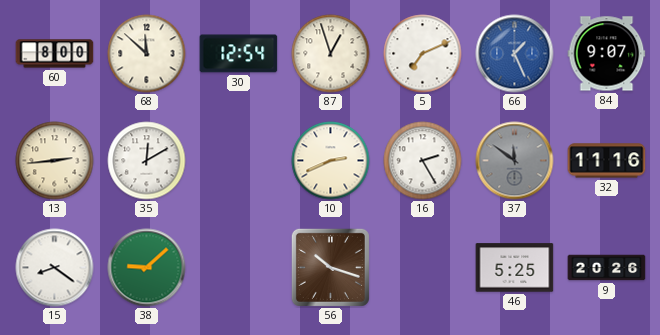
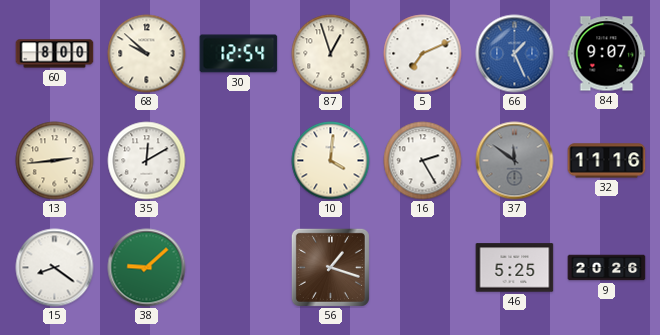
68: 11:52 -> 9:52
10: 2:41 -> 4:01
56: 10:18 -> 1:18
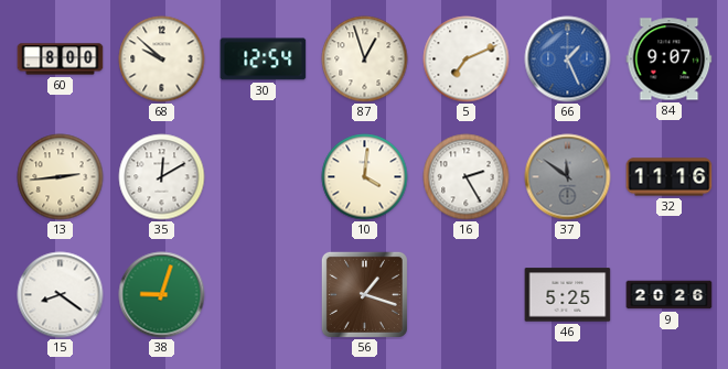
38: 9:08 -> 9:03
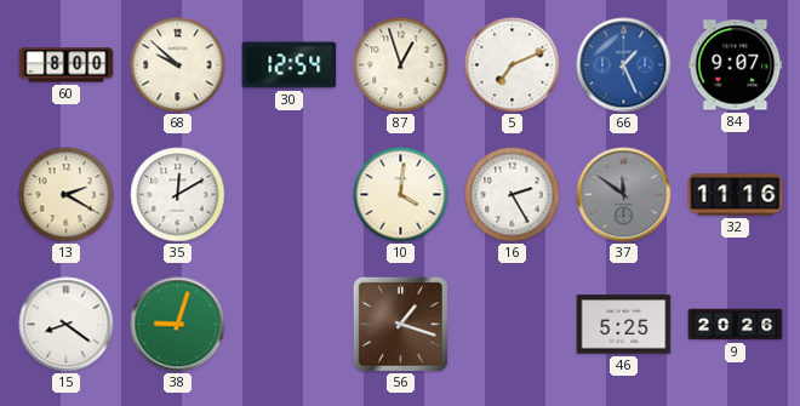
13: 2:44 -> 2:20
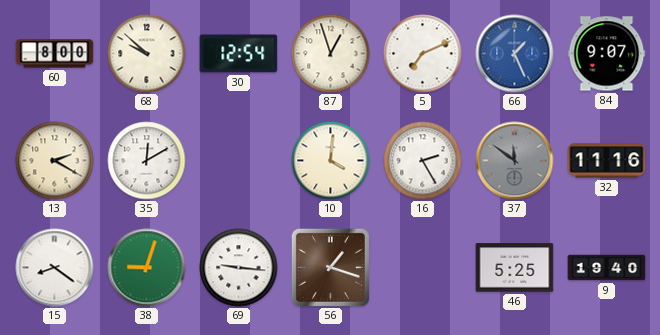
69: none -> 9:16
9: 20:26 -> 19:40
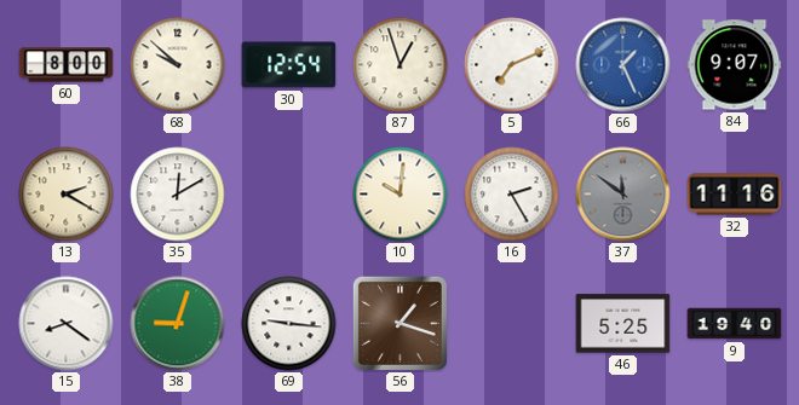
10: 4:01 -> 10:01
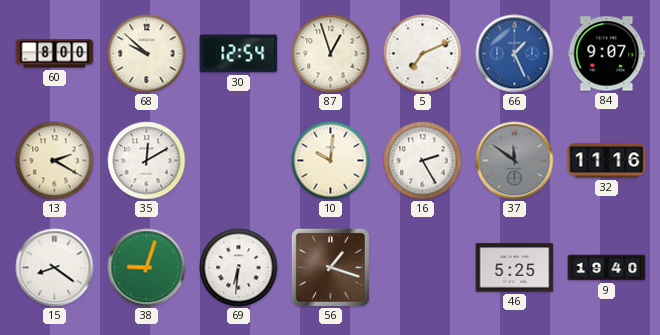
69: 9:16 -> 6:31
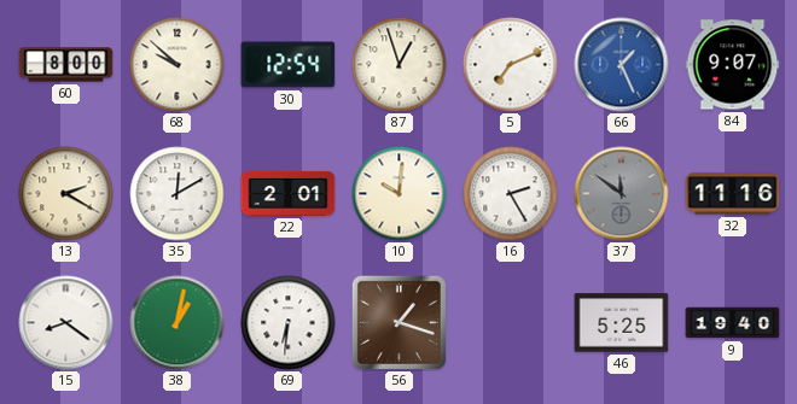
22: none -> 2:01
38: 9:03 -> 1:02
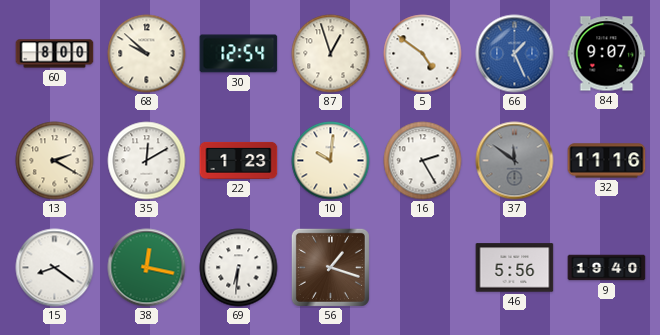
5: 7:11 -> 4:51
22: 2:01 -> 1:23
38: 1:02 -> 12:17
46: 5:25 -> 5:56
